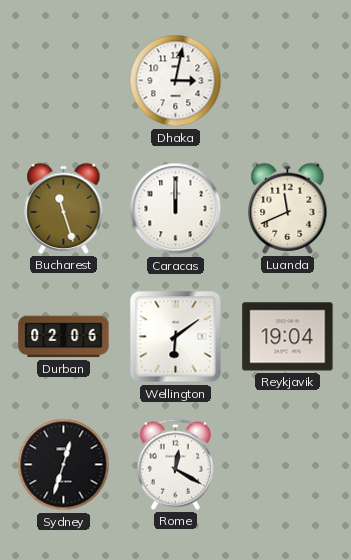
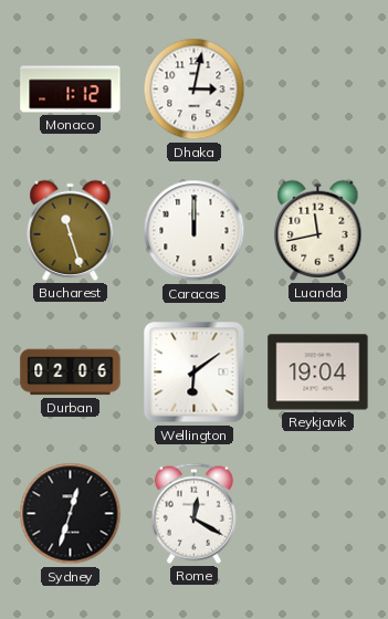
Monaco: none -> 1:12
Luanda: 11:41 -> 11:43
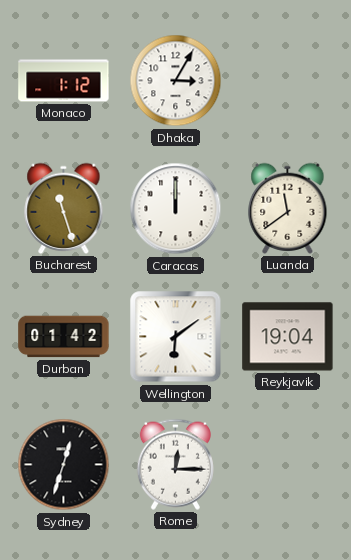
Dhaka: 3:02 -> 3:05
Luanda: 11:43 -> 11:39
Durban: 02:06 -> 01:42
Rome: 12:20 -> 12:15
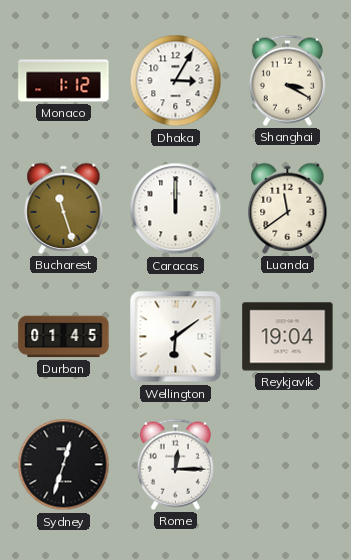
Shanghai: none -> 3:20
Durban: 01:42 -> 01:45
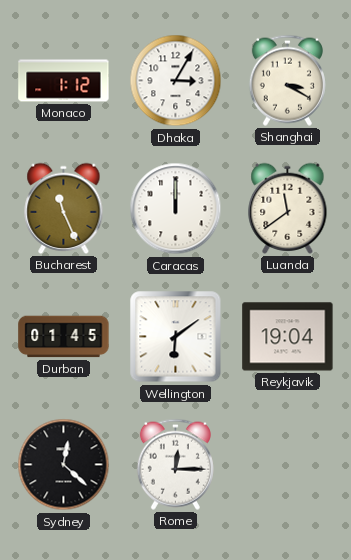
Bucharest: 11:27 -> 11:26
Sydney: 12:33 -> 12:22
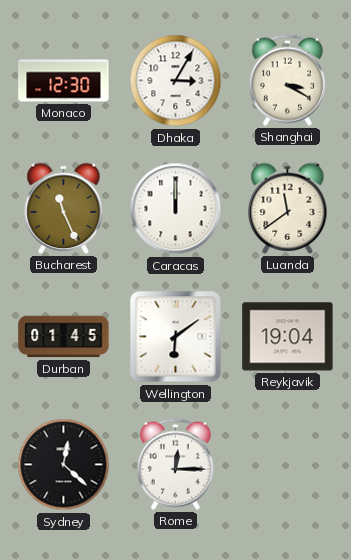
Monaco: 1:12 -> 12:30
